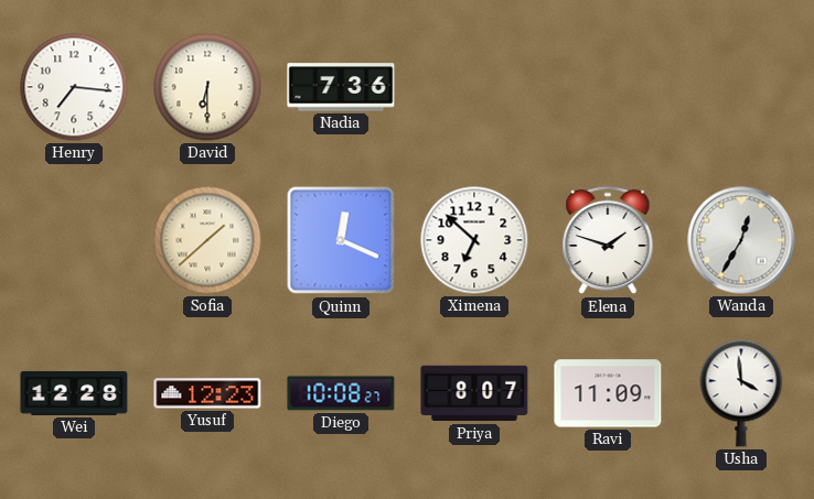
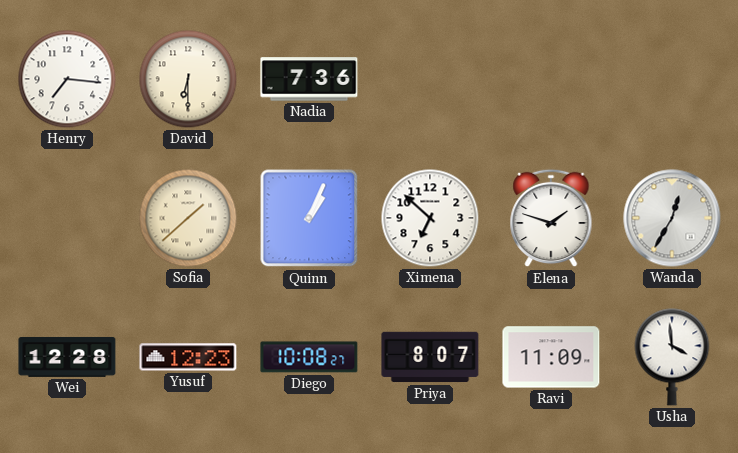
Quinn: 12:19 -> 1:04
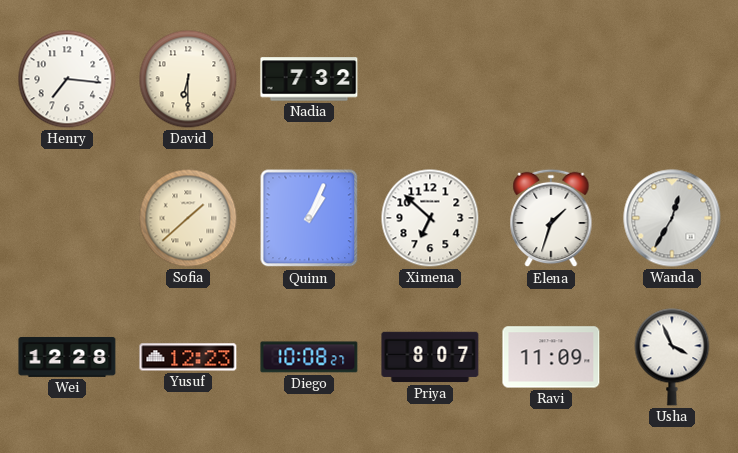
Nadia: 7:36 -> 7:32
Elena: 1:48 -> 1:33
Usha: 3:59 -> 3:56
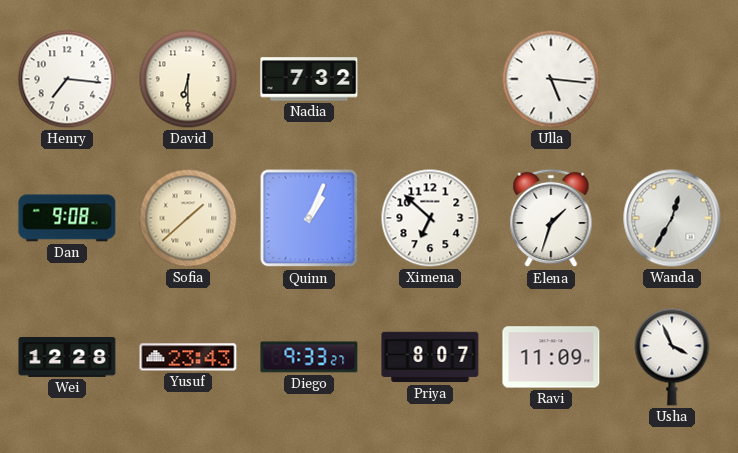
Ulla: none -> 5:16
Dan: none -> 9:08
Yusuf: 12:23 -> 23:43
Diego: 10:08 -> 9:33
